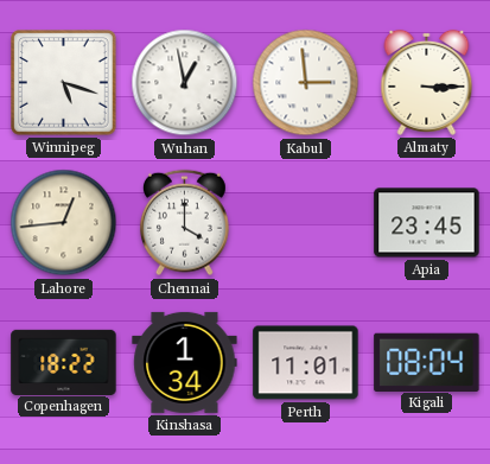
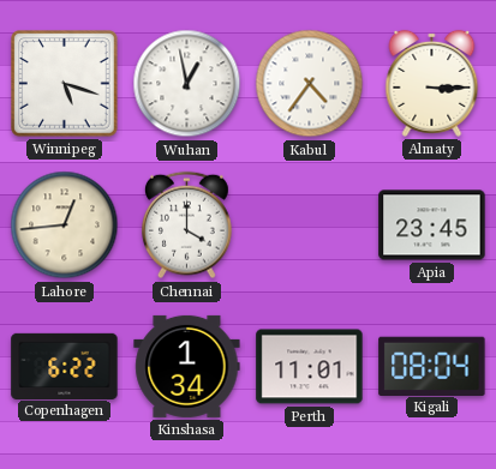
Kabul: 2:59 -> 4:36
Copenhagen: 18:22 -> 6:22
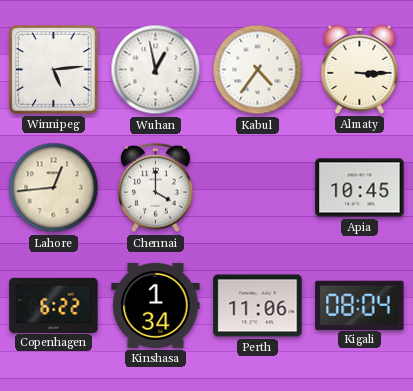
Winnipeg: 5:18 -> 5:14
Apia: 23:45 -> 10:45
Perth: 11:01 -> 11:06
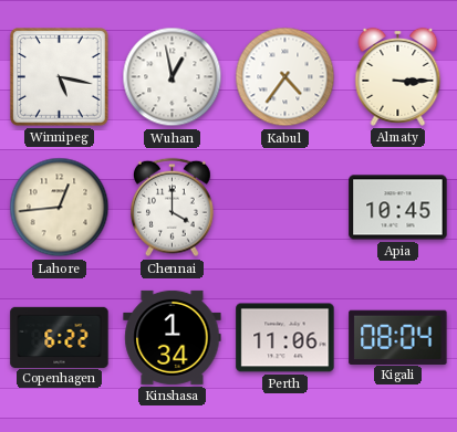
Winnipeg: 5:14 -> 5:17
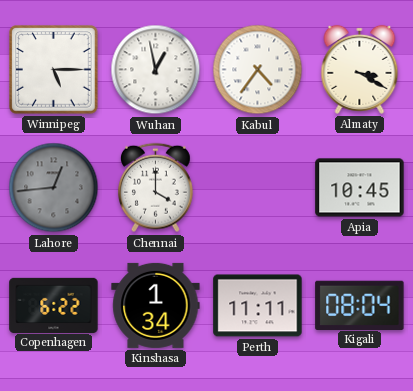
Winnipeg: 5:17 -> 5:15
Almaty: 3:15 -> 3:20
Lahore dial: cream -> grey
Perth: 11:06 -> 11:11
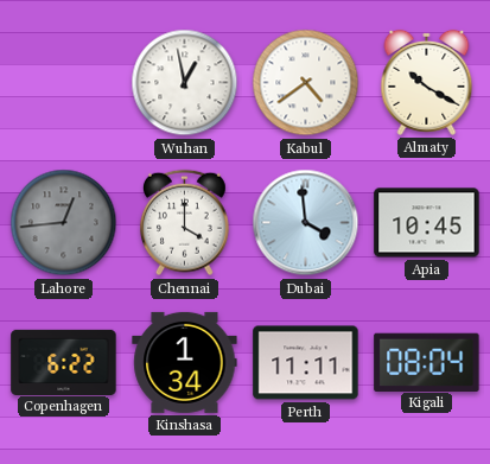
Winnipeg: 5:15 -> none
Kabul: 4:36 -> 4:39
Almaty: 3:20 -> 10:20
Dubai: none -> 3:59
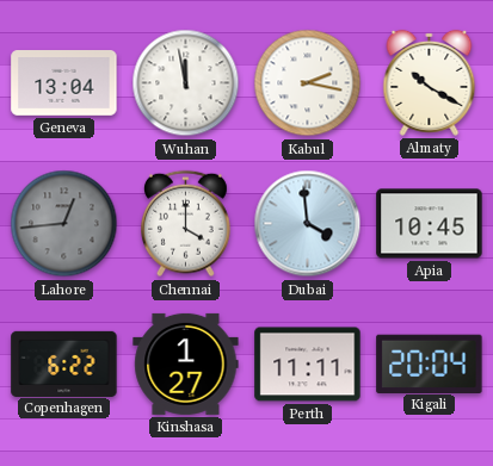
Geneva: none -> 13:04
Wuhan: 12:58 -> 11:58
Kabul: 4:39 -> 2:17
Kinshasa: 1:34 -> 1:27
Kigali: 08:04 -> 20:04
